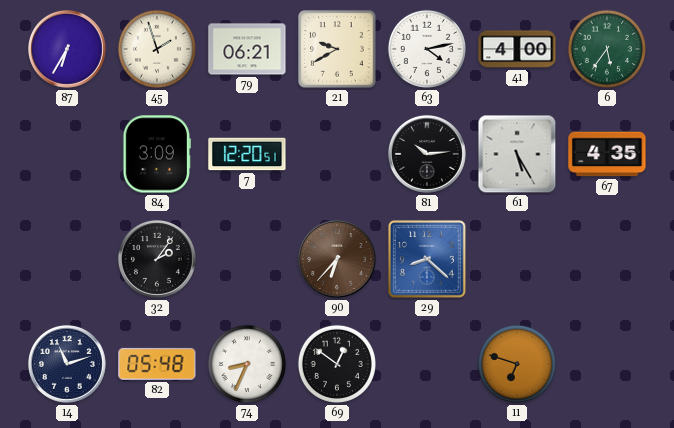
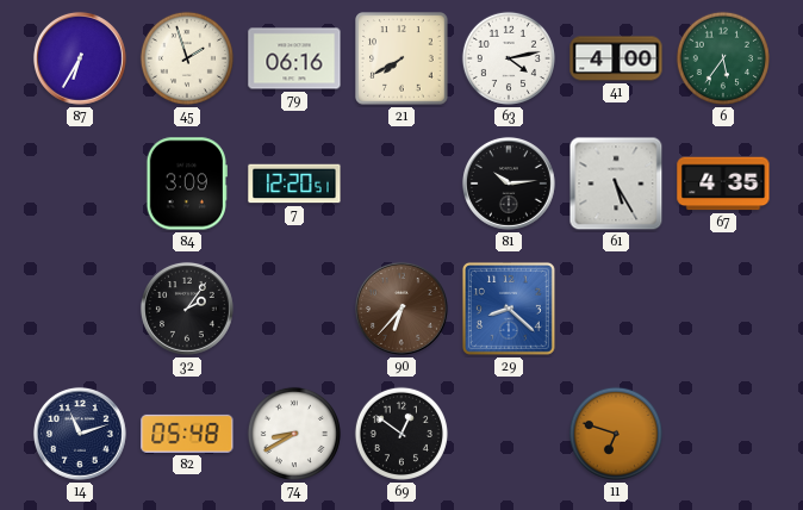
79: 06:21 -> 06:16
21: 9:40 -> 7:40
74: 8:34 -> 8:40
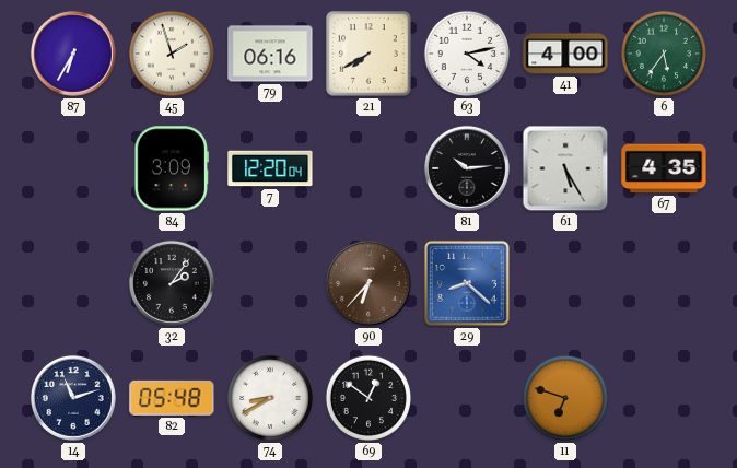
7: 12:20:51 -> 12:20:04
